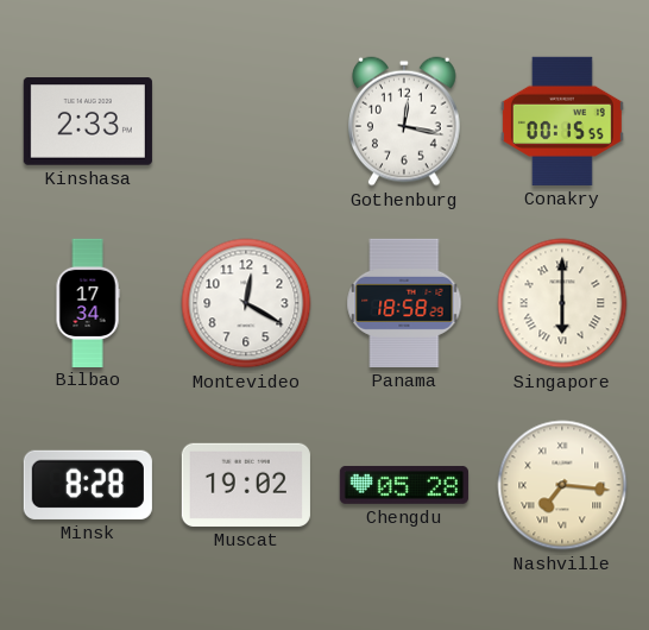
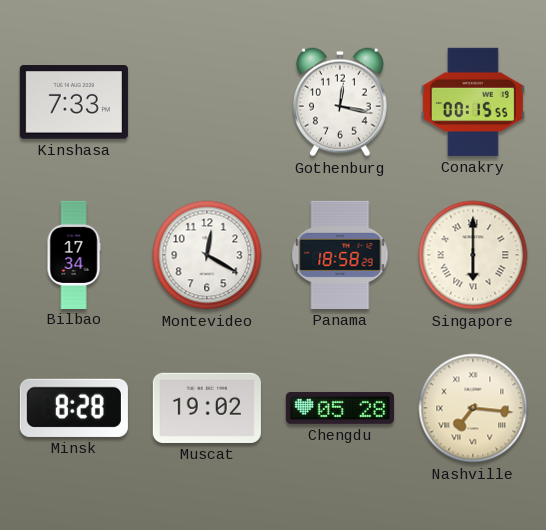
Kinshasa: 2:33 -> 7:33
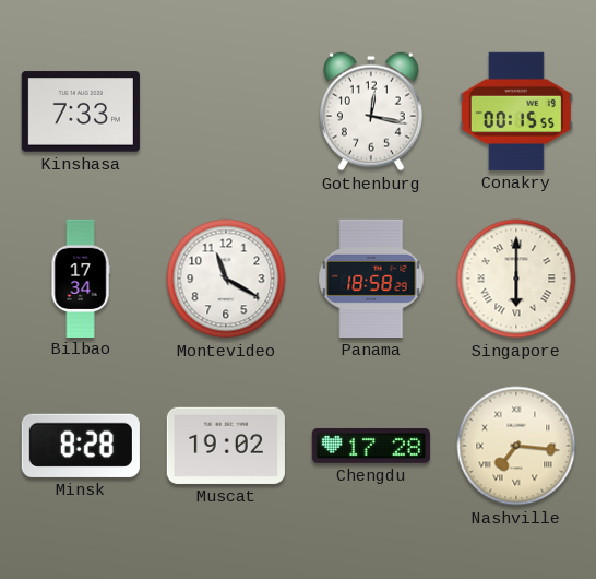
Montevideo: 12:20 -> 11:20
Chengdu: 05:28 -> 17:28
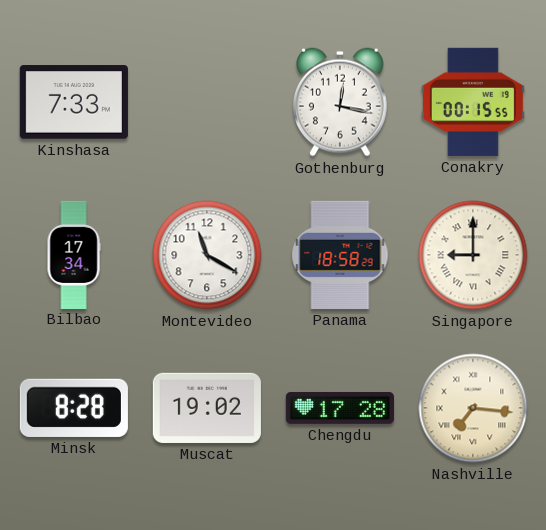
Singapore: 6:00 -> 9:00
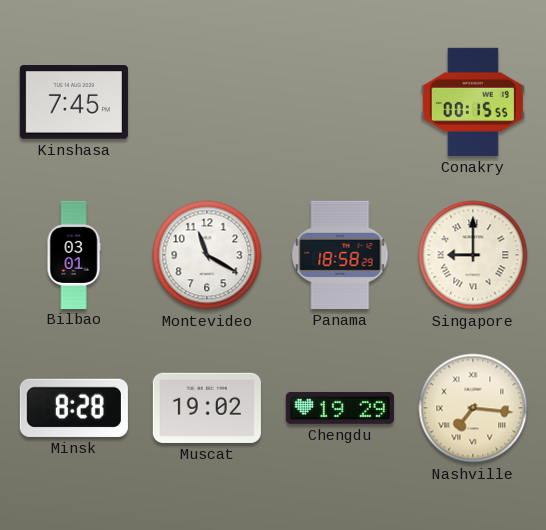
Kinshasa: 7:33 -> 7:45
Gothenburg: 12:17 -> none
Bilbao: 17:34 -> 03:01
Chengdu: 17:28 -> 19:29
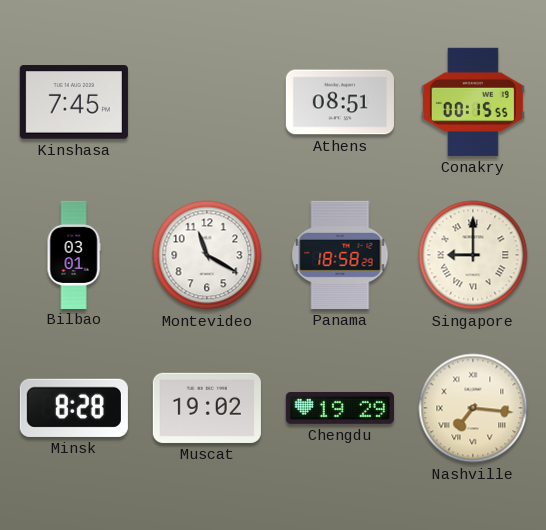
Athens: none -> 08:51
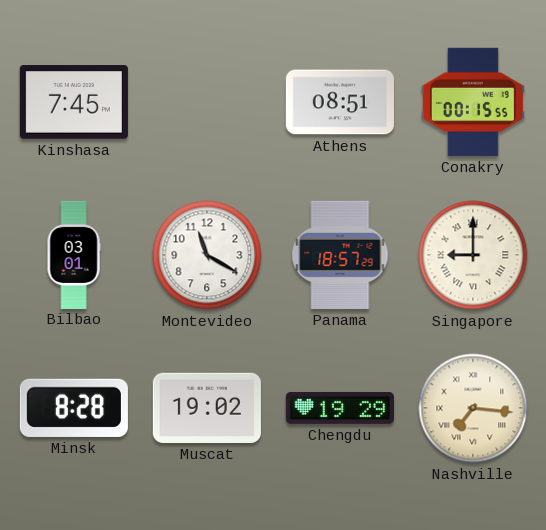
Panama: 18:58 -> 18:57
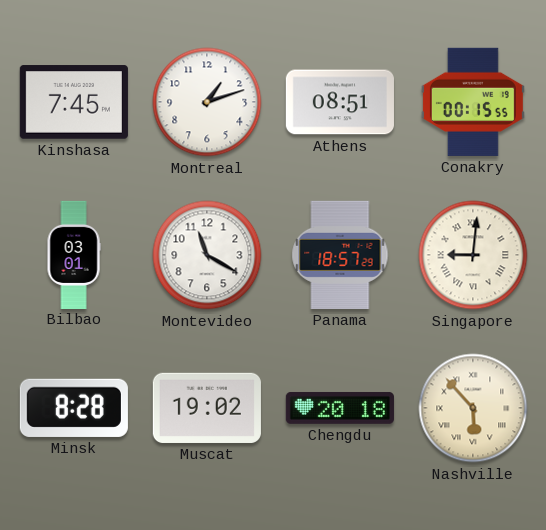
Montreal: none -> 1:12
Singapore: 9:00 -> 9:01
Chengdu: 19:29 -> 20:18
Nashville: 7:16 -> 5:53
